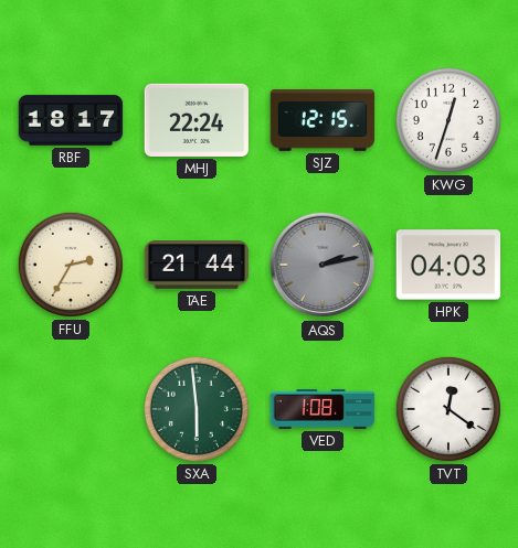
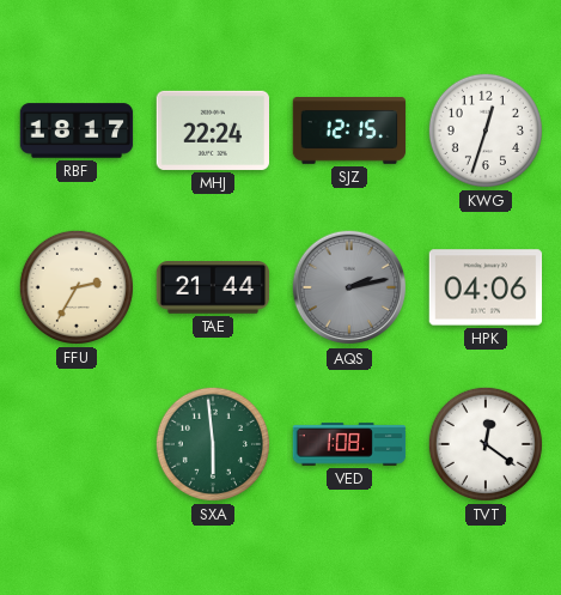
HPK: 04:03 -> 04:06
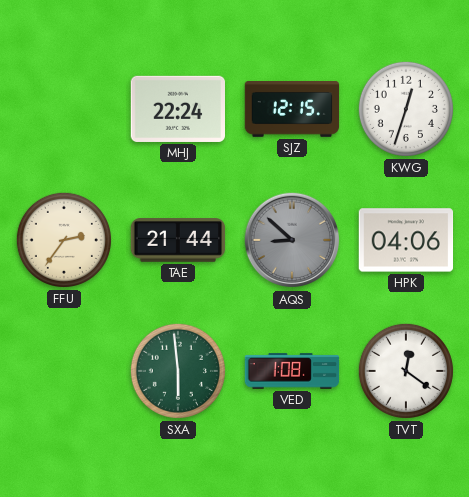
RBF: 18:17 -> none
FFU: 2:35 -> 2:36
AQS: 2:13 -> 8:52
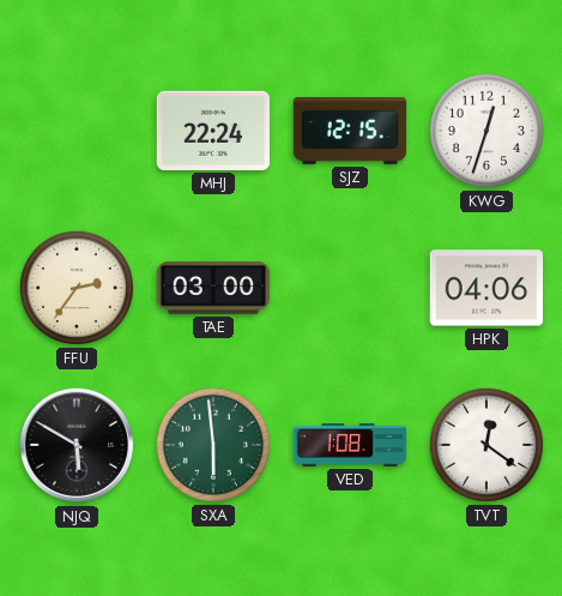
TAE: 21:44 -> 03:00
AQS: 8:52 -> none
NJQ: none -> 5:50
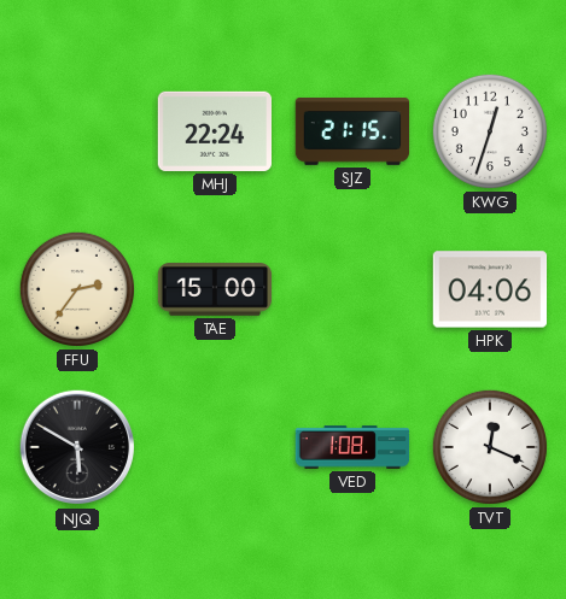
SJZ: 12:15 -> 21:15
TAE: 03:00 -> 15:00
SXA: 5:59 -> none
TVT: 12:21 -> 12:19
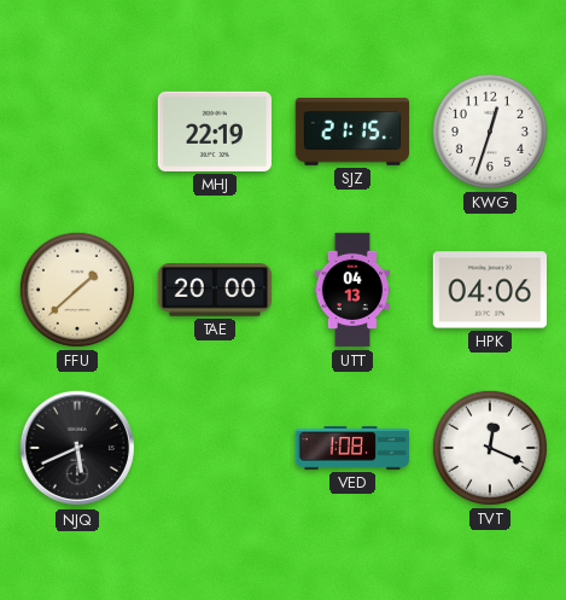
MHJ: 22:24 -> 22:19
FFU: 2:36 -> 1:38
TAE: 15:00 -> 20:00
UTT: none -> 04:13
NJQ: 5:50 -> 5:41
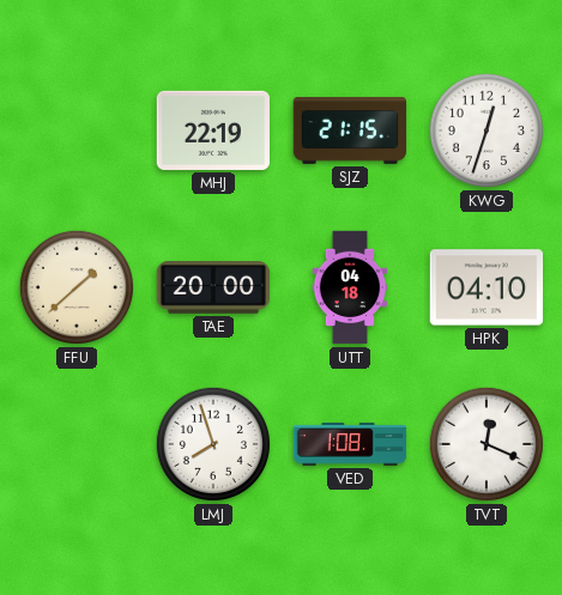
UTT: 04:13 -> 04:18
HPK: 04:06 -> 04:10
NJQ: 5:41 -> none
LMJ: none -> 7:57
